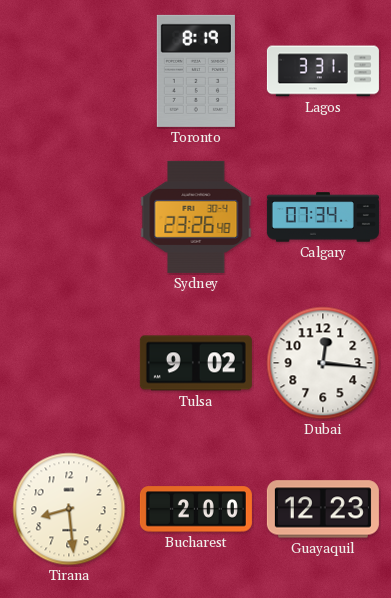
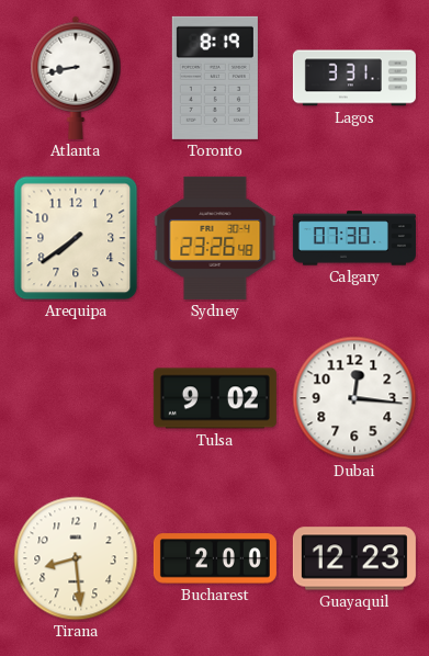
Atlanta: none -> 8:43
Arequipa: none -> 7:39
Calgary: 07:34 -> 07:30
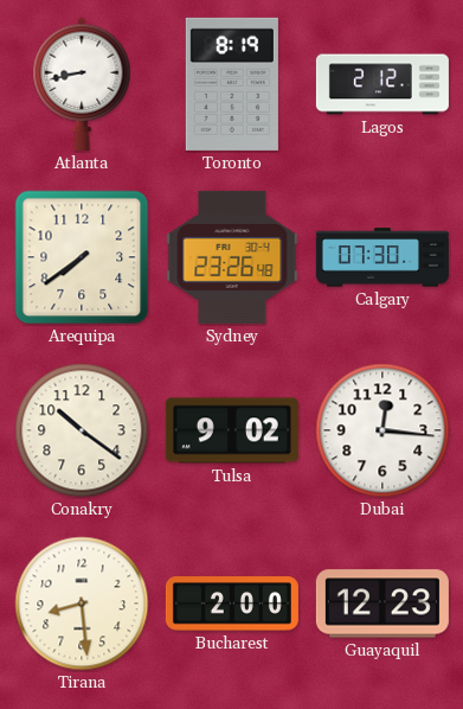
Lagos: 3:31 -> 2:12
Conakry: none -> 10:21
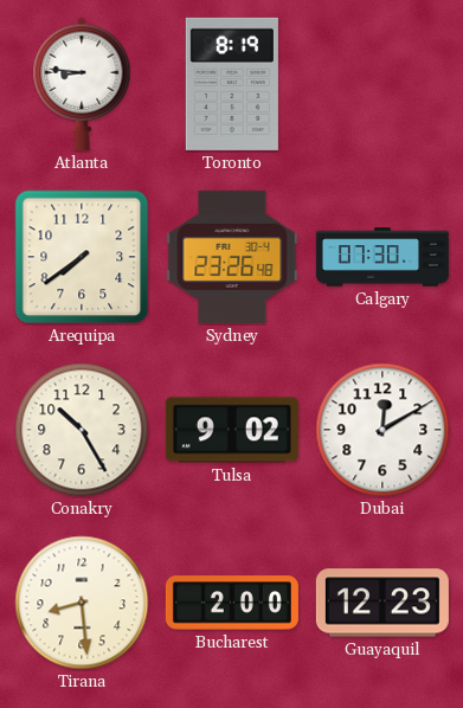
Atlanta: 8:43 -> 8:46
Lagos: 2:12 -> none
Conakry: 10:21 -> 10:25
Dubai: 12:16 -> 12:10
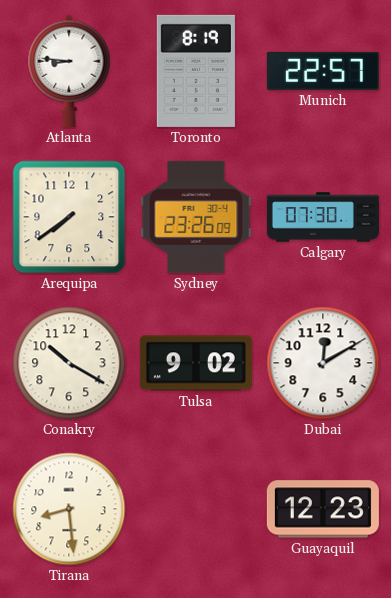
Munich: none -> 22:57
Sydney: 23:26:48 -> 23:26:09
Conakry: 10:25 -> 10:20
Bucharest: 2:00 -> none
